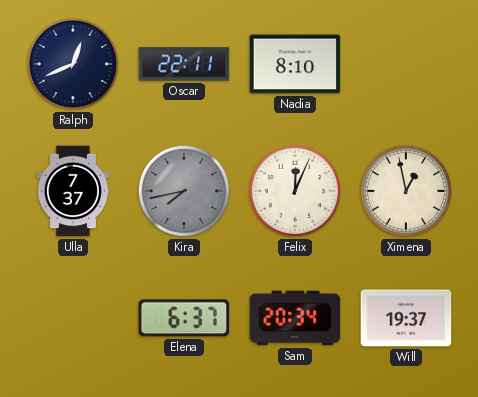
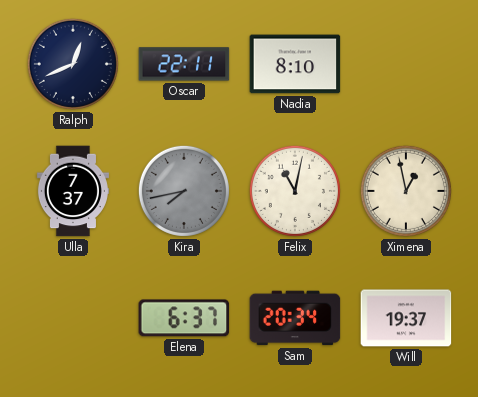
Felix: 12:04 -> 11:02
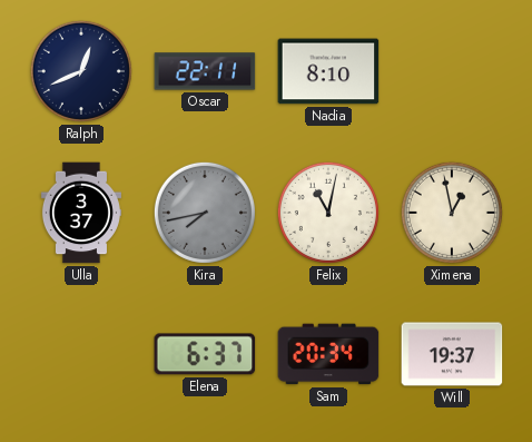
Ulla: 7:37 -> 3:37
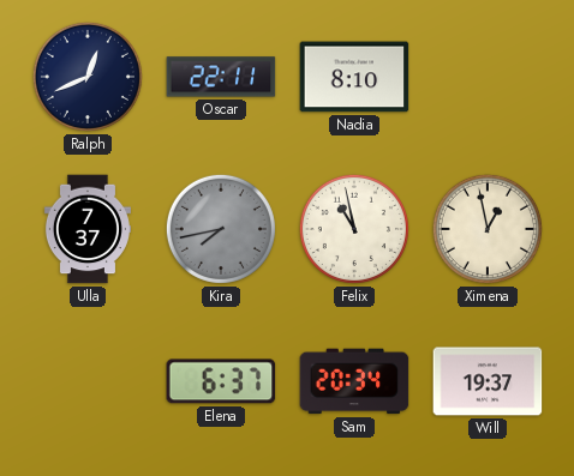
Ulla: 3:37 -> 7:37
Felix: 11:02 -> 10:58
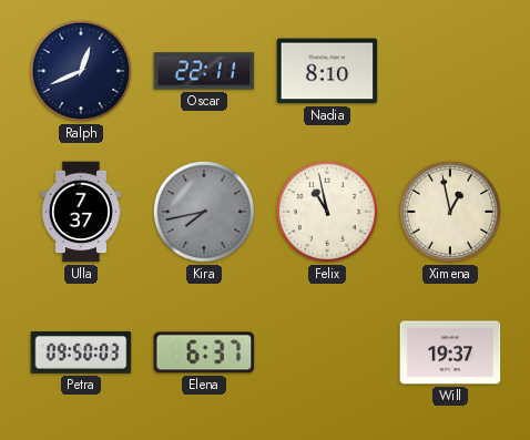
Petra: none -> 09:50
Sam: 20:34 -> none
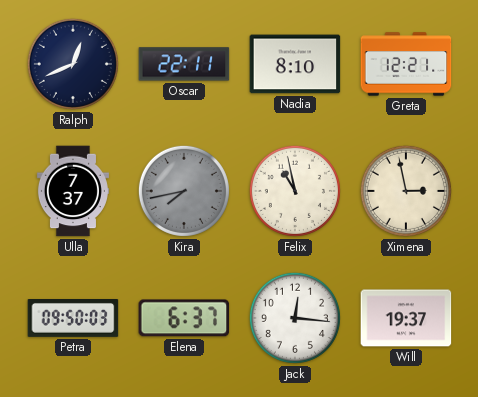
Greta: none -> 12:21
Ximena: 12:58 -> 2:58
Jack: none -> 12:16
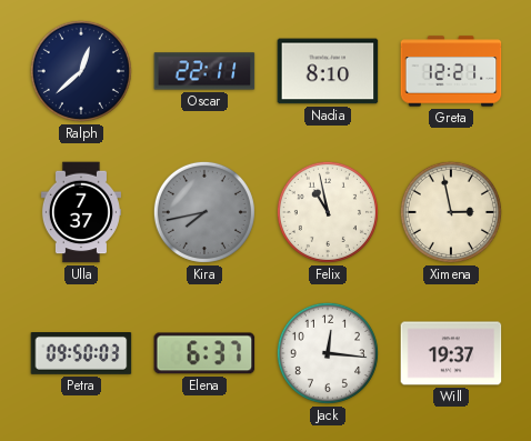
Ralph: 12:41 -> 12:38
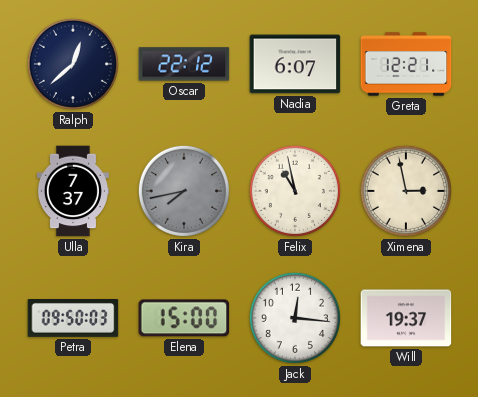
Oscar: 22:11 -> 22:12
Nadia: 8:10 -> 6:07
Elena: 6:37 -> 15:00
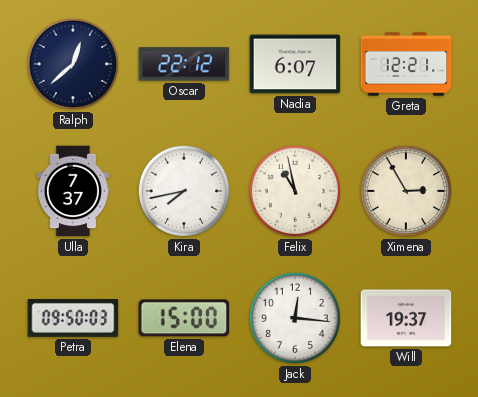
Kira dial: grey -> white
Ximena: 2:58 -> 2:55
